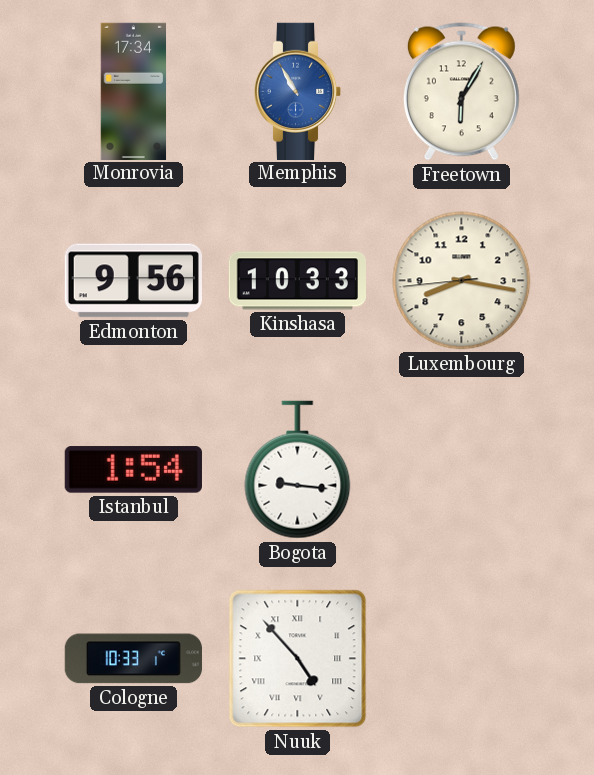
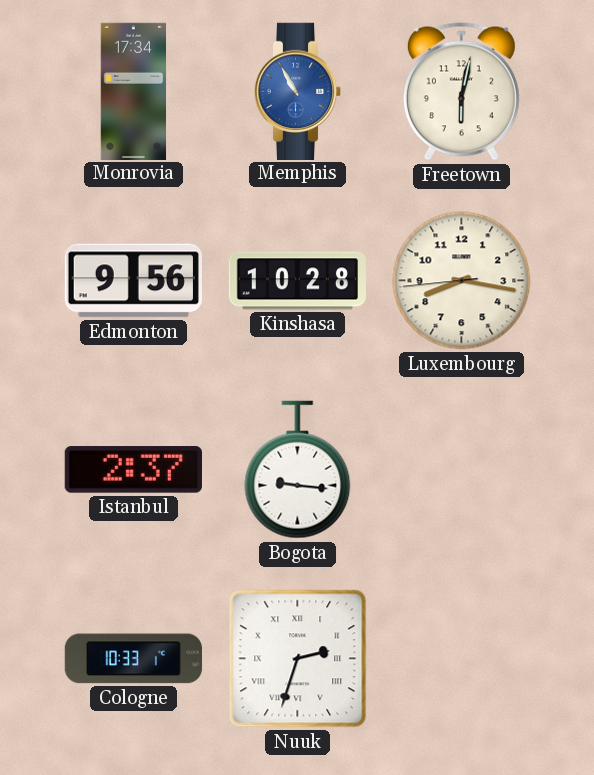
Freetown: 6:05 -> 6:02
Kinshasa: 10:33 -> 10:28
Istanbul: 1:54 -> 2:37
Nuuk: 4:53 -> 2:33
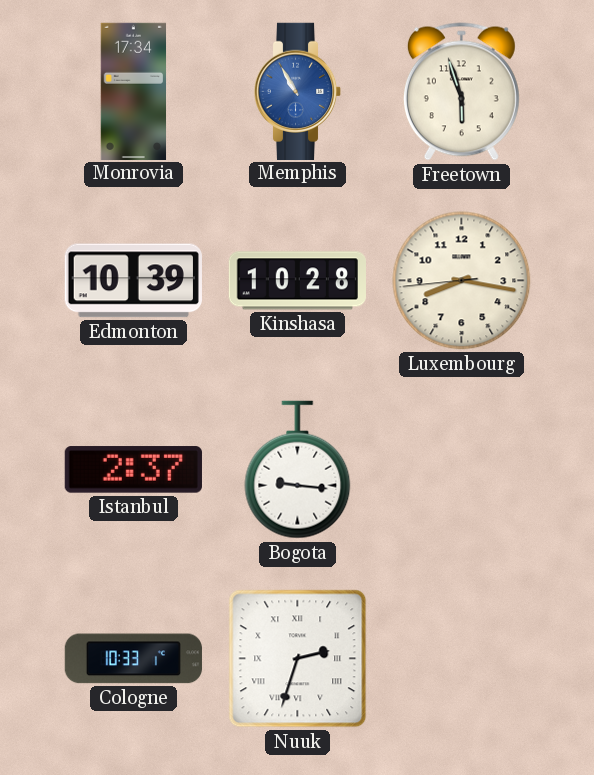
Freetown: 6:02 -> 5:57
Edmonton: 9:56 -> 10:39
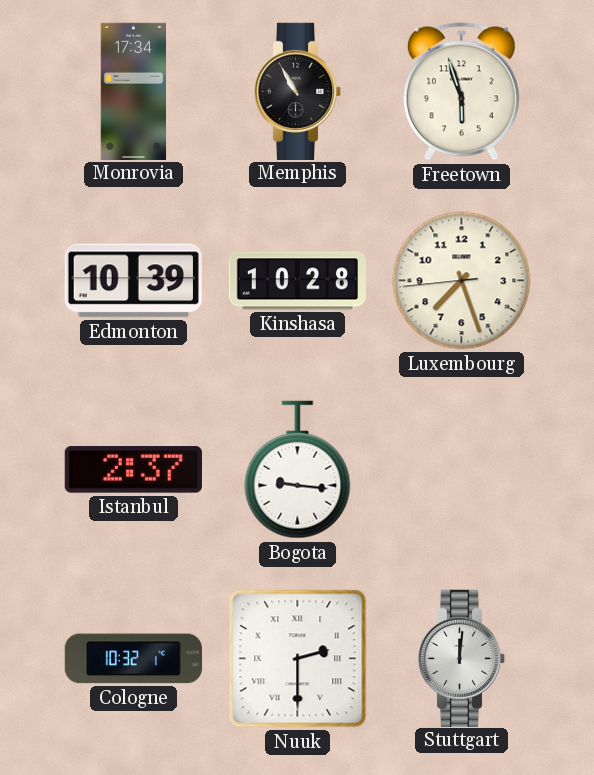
Memphis dial: blue -> black
Luxembourg: 8:16 -> 7:26
Cologne: 10:33 -> 10:32
Nuuk: 2:33 -> 2:30
Stuttgart: none -> 12:01
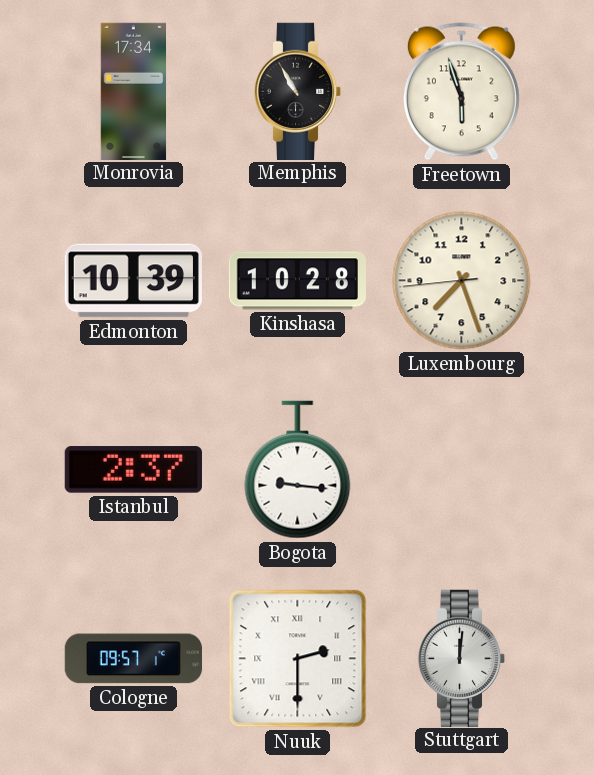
Cologne: 10:32 -> 09:57
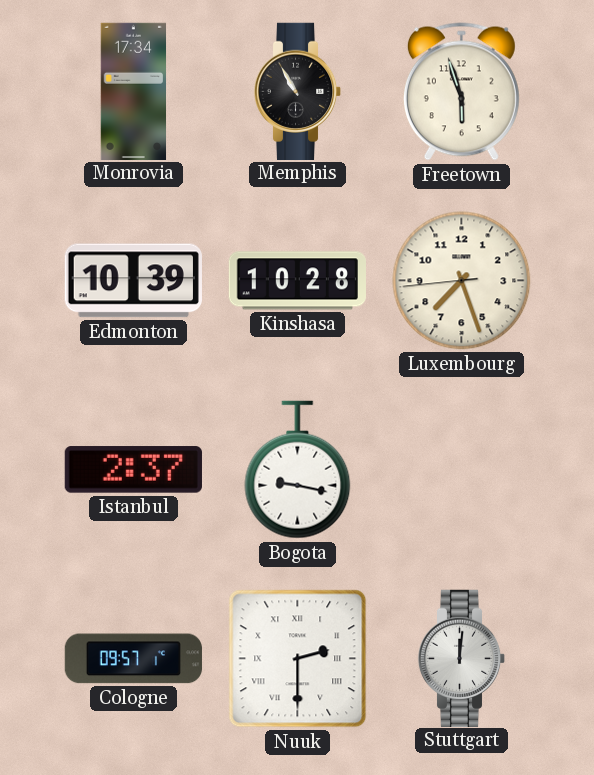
Bogota: 9:16 -> 9:17
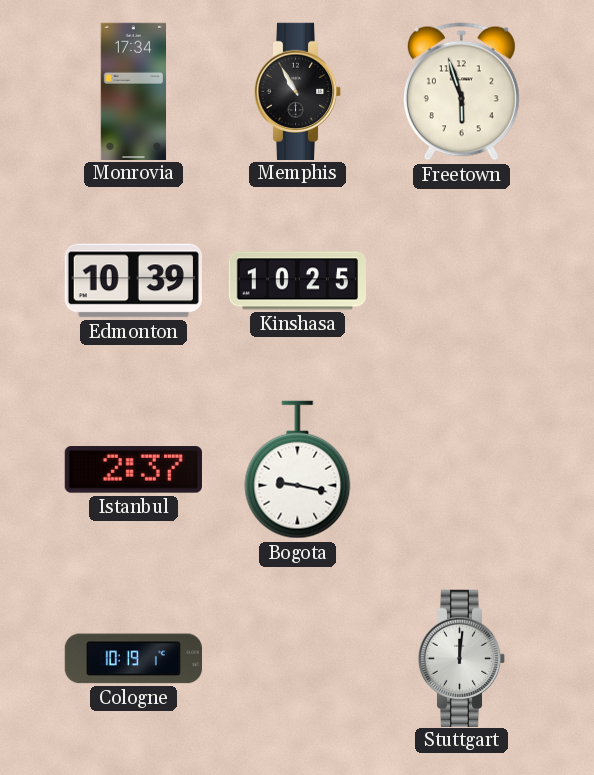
Kinshasa: 10:28 -> 10:25
Luxembourg: 7:26 -> none
Cologne: 09:57 -> 10:19
Nuuk: 2:30 -> none
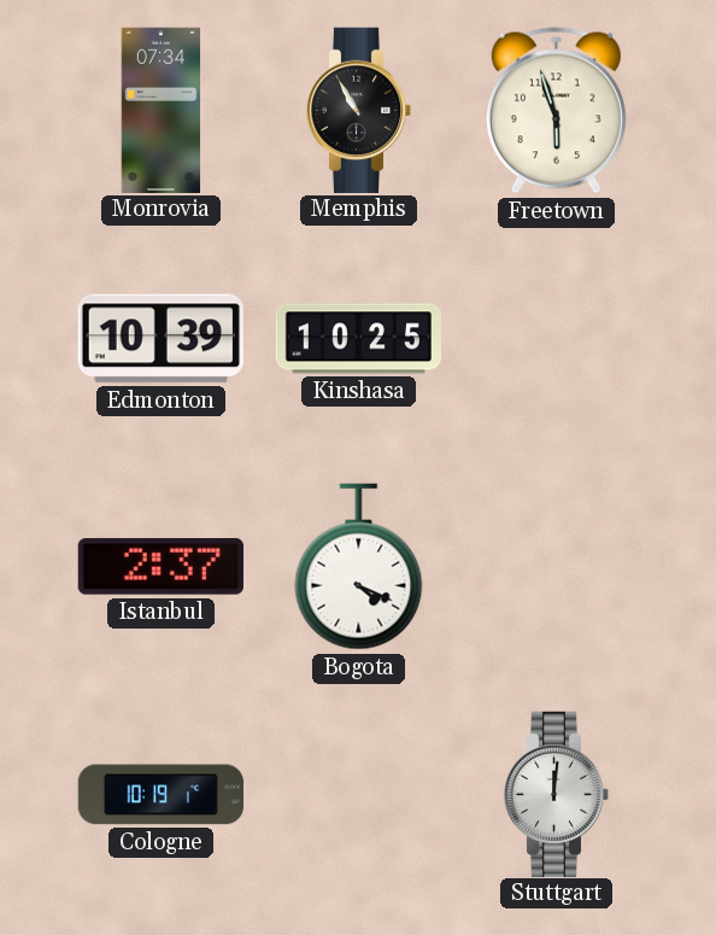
Monrovia: 17:34 -> 07:34
Bogota: 9:17 -> 4:19
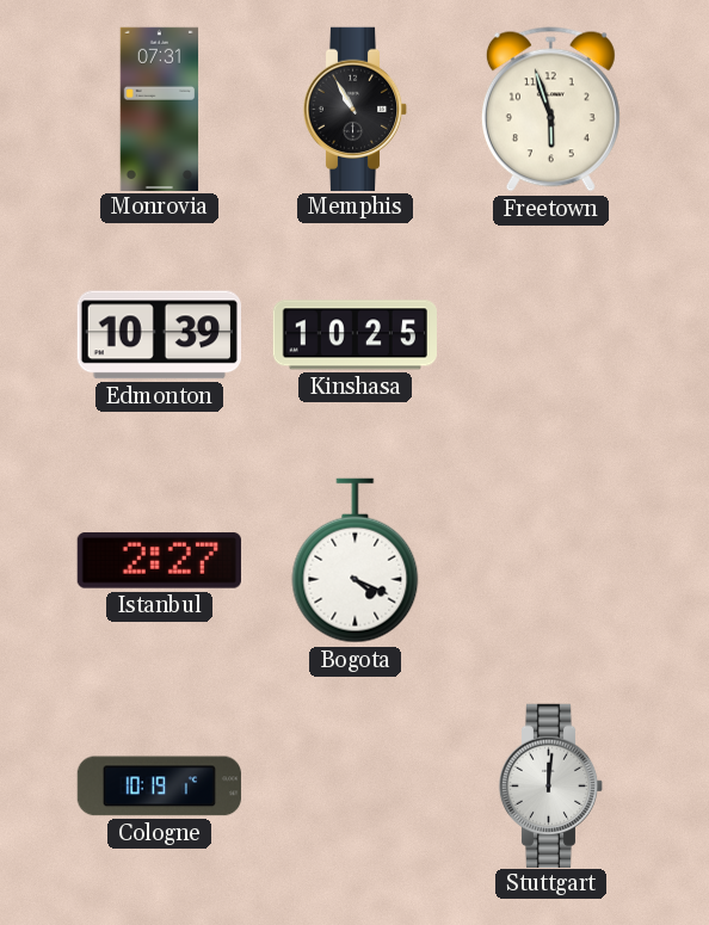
Monrovia: 07:34 -> 07:31
Istanbul: 2:37 -> 2:27
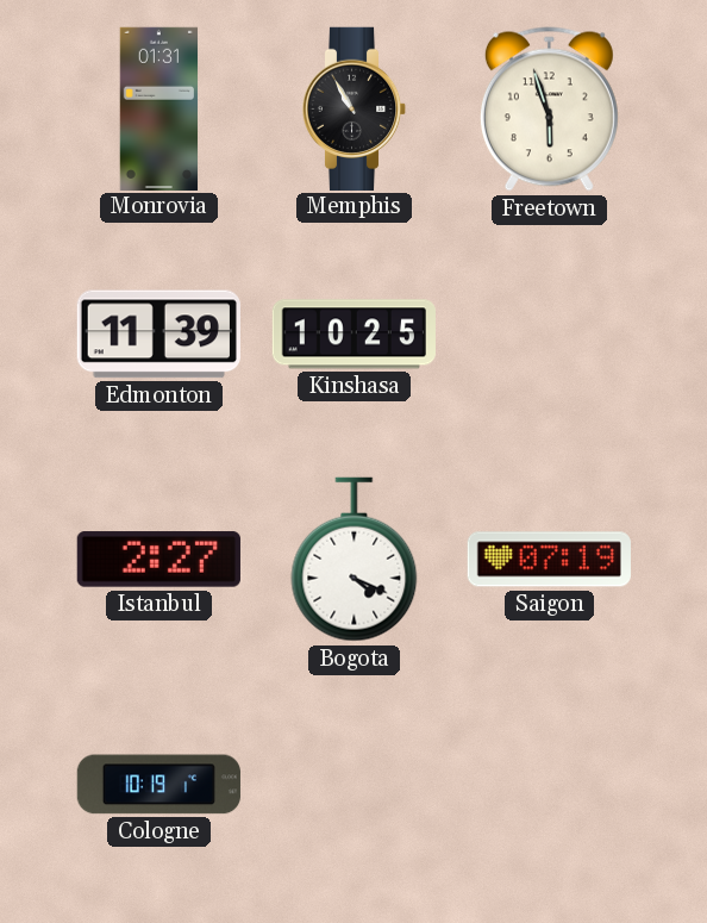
Monrovia: 07:31 -> 01:31
Edmonton: 10:39 -> 11:39
Saigon: none -> 07:19
Stuttgart: 12:01 -> none
